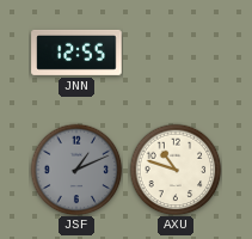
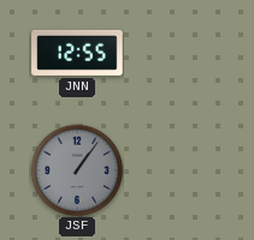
JSF: 1:11 -> 1:06
AXU: 10:48 -> none
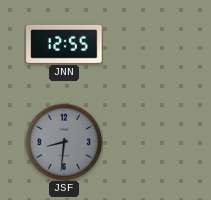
JSF: 1:06 -> 8:31
